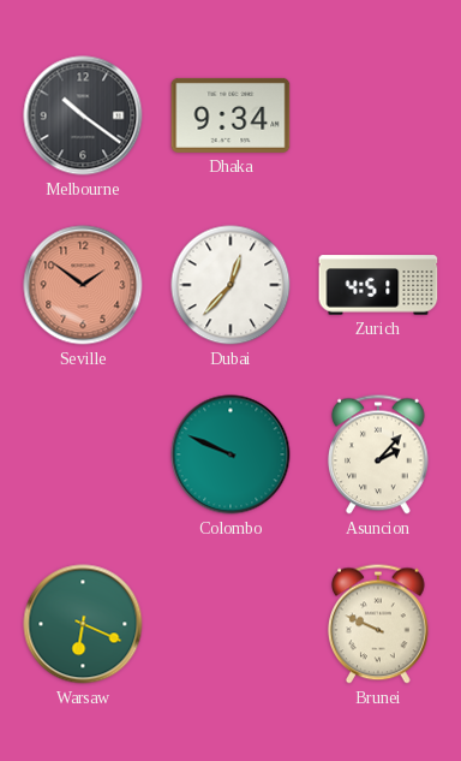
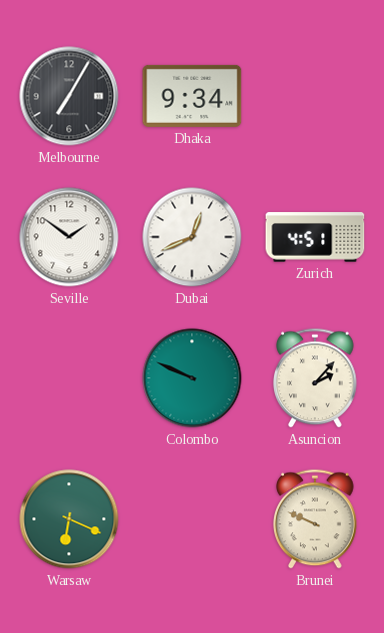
Melbourne: 10:21 -> 7:05
Seville dial: salmon -> white
Dubai: 12:37 -> 12:41
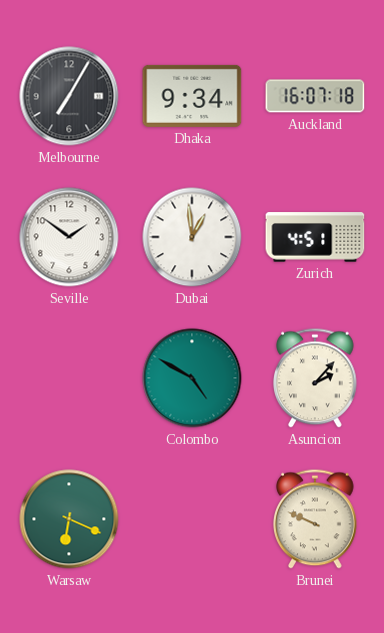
Auckland: none -> 16:07
Dubai: 12:41 -> 12:59
Colombo: 9:49 -> 4:50
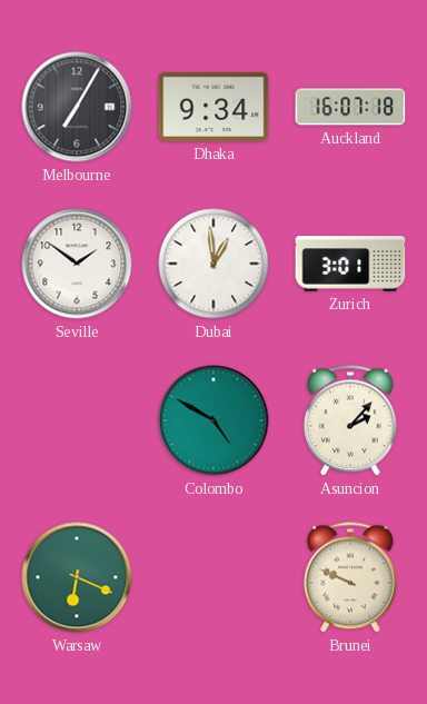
Zurich: 4:51 -> 3:01
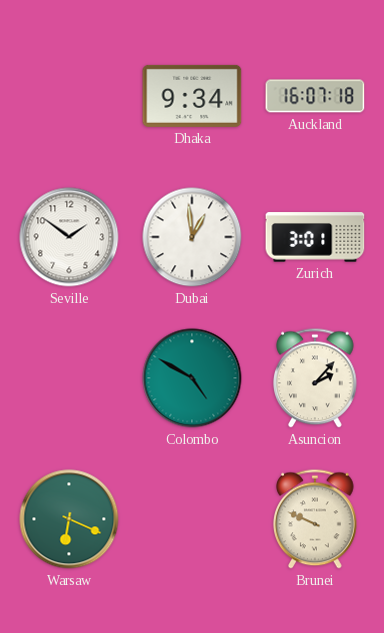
Melbourne: 7:05 -> none
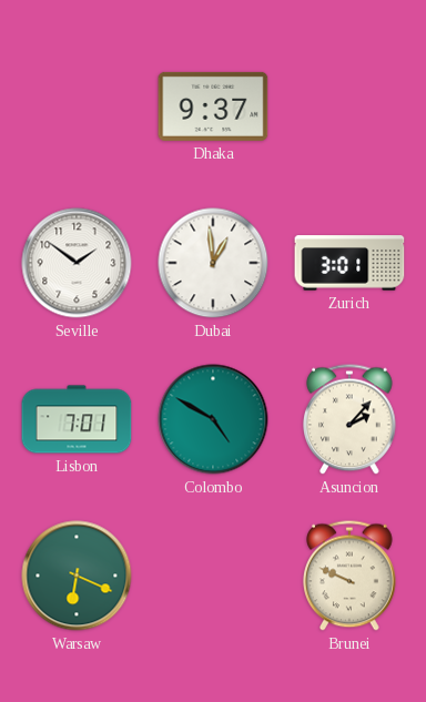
Dhaka: 9:34 -> 9:37
Auckland: 16:07 -> none
Lisbon: none -> 7:01
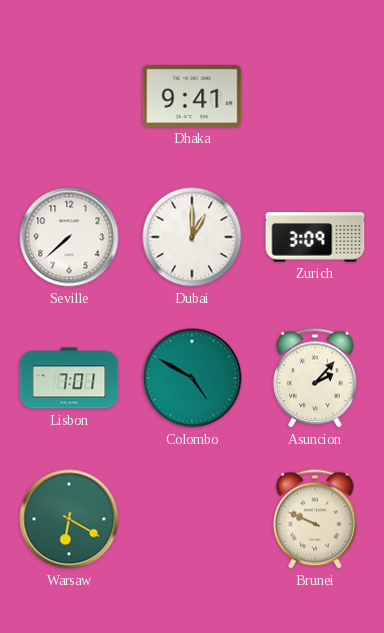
Dhaka: 9:37 -> 9:41
Seville: 1:51 -> 7:38
Dubai: 12:59 -> 1:00
Zurich: 3:01 -> 3:09
Warsaw: 6:19 -> 6:20
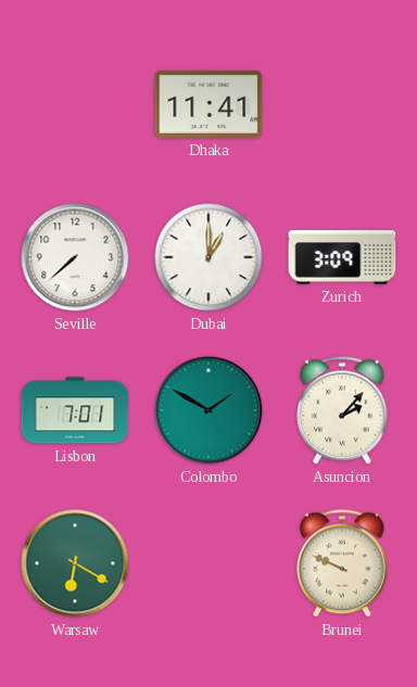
Dhaka: 9:41 -> 11:41
Colombo: 4:50 -> 1:50
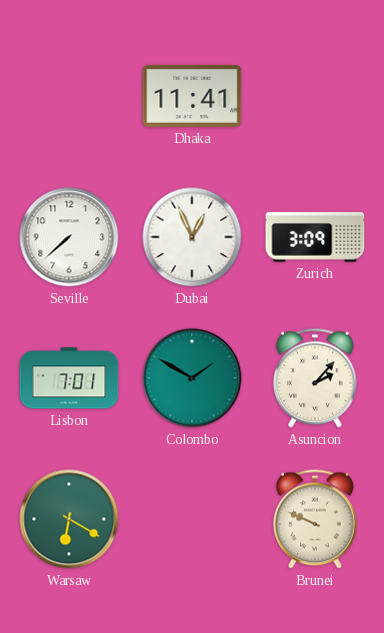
Dubai: 1:00 -> 12:56
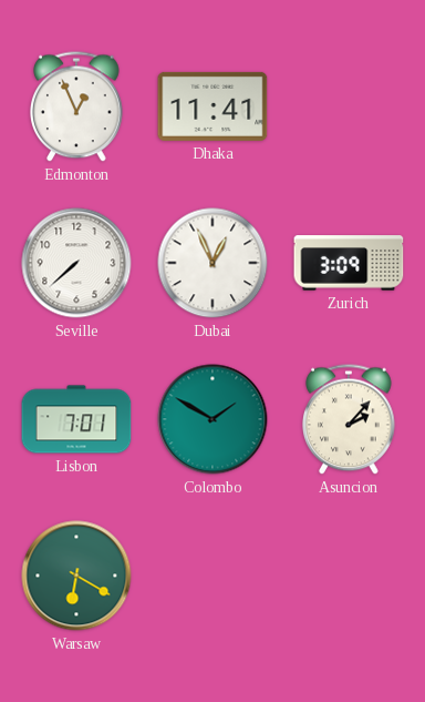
Edmonton: none -> 12:56
Brunei: 9:49 -> none
